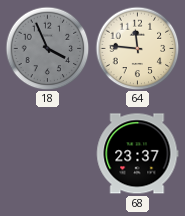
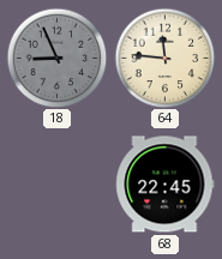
18: 3:56 -> 8:56
68: 23:37 -> 22:45
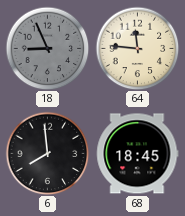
6: none -> 7:59
68: 22:45 -> 18:45
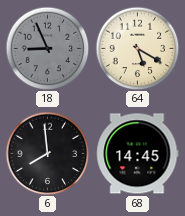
64: 11:46 -> 5:20
68: 18:45 -> 14:45
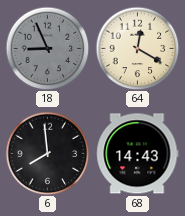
64: 5:20 -> 12:20
68: 14:45 -> 14:43
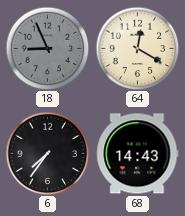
6: 7:59 -> 7:36
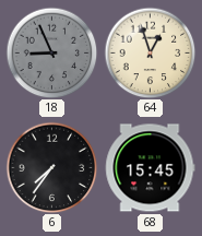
64: 12:20 -> 12:57
68: 14:43 -> 15:45
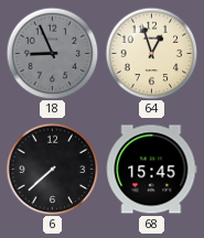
6: 7:36 -> 7:38
